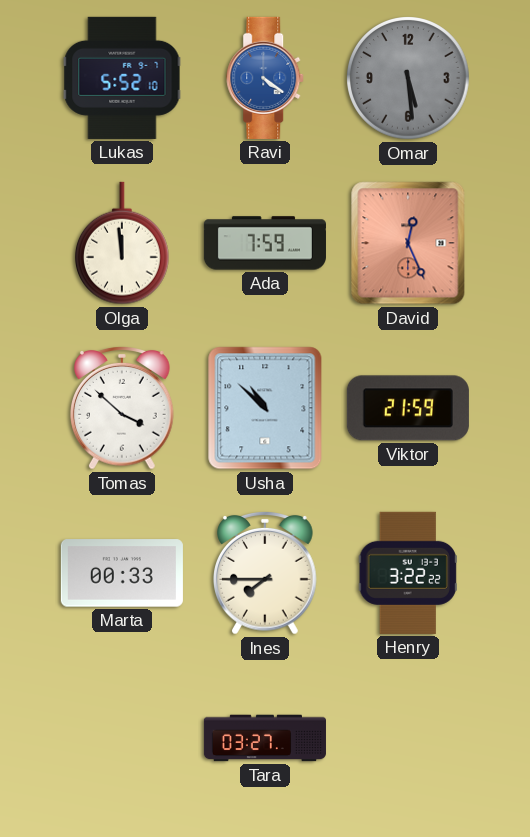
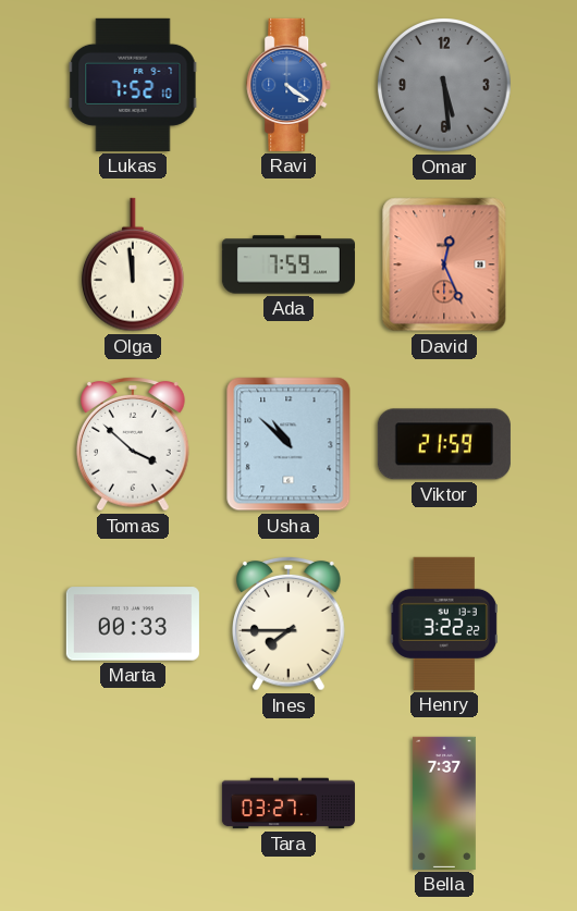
Lukas: 5:52 -> 7:52
Bella: none -> 7:37
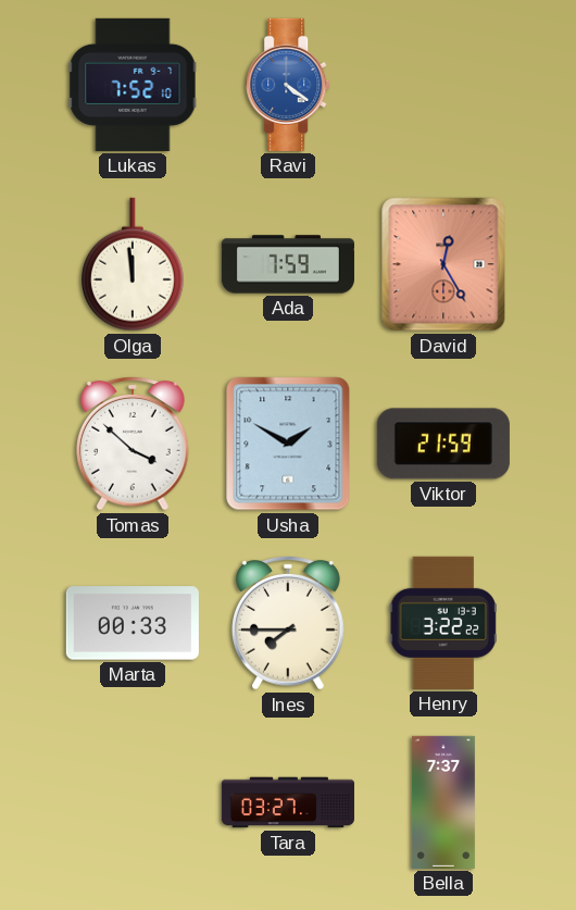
Omar: 5:29 -> none
David: 12:26 -> 12:25
Usha: 10:52 -> 1:50
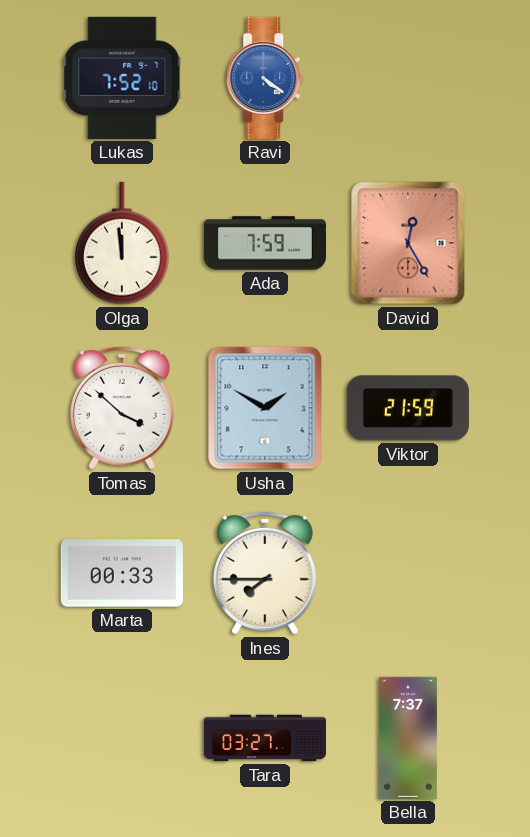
Henry: 3:22 -> none
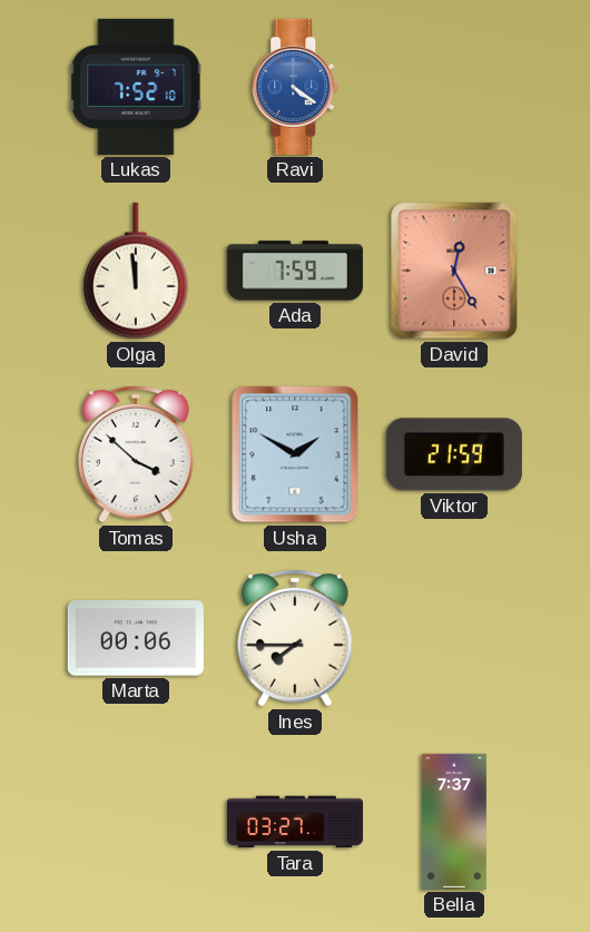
Marta: 00:33 -> 00:06
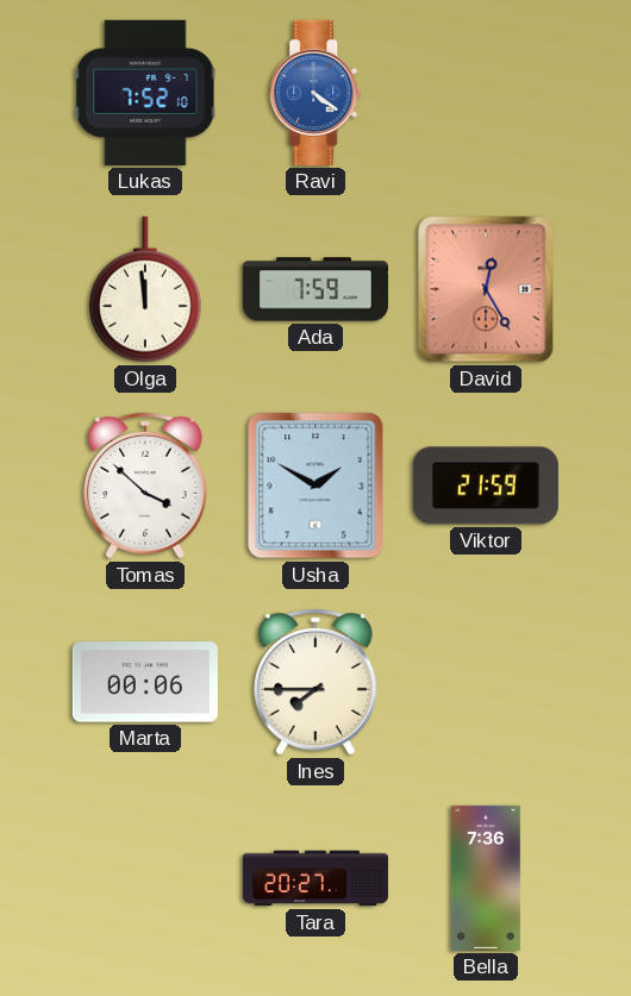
Tara: 03:27 -> 20:27
Bella: 7:37 -> 7:36
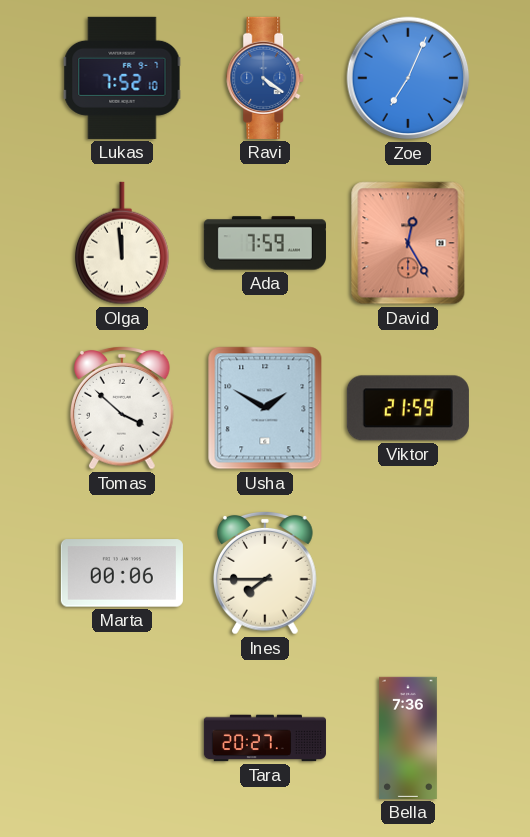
Zoe: none -> 7:04
